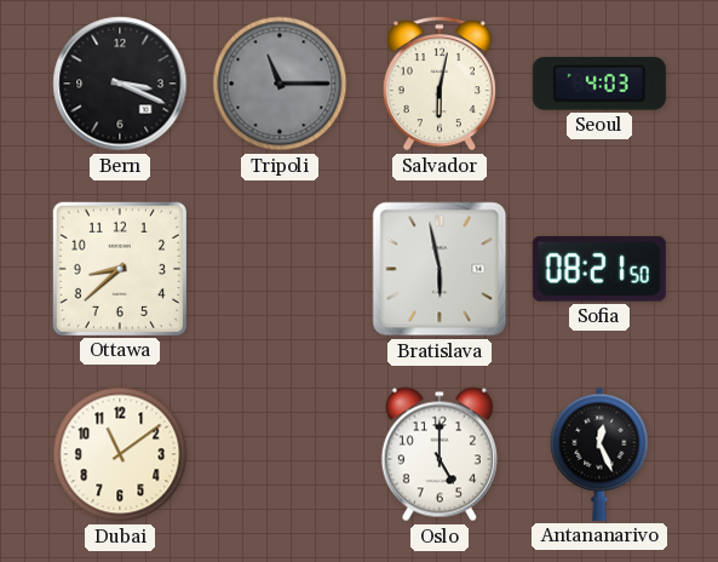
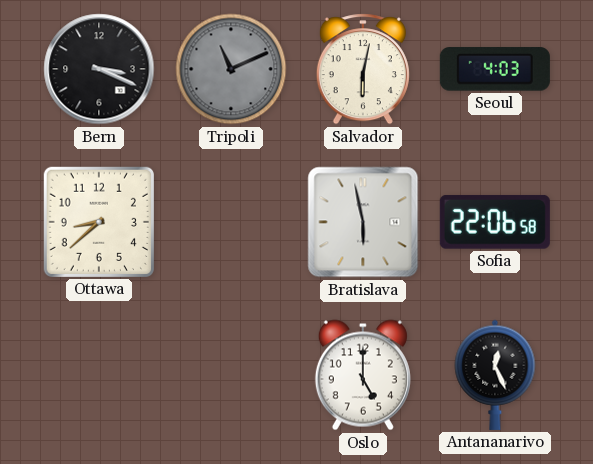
Tripoli: 11:15 -> 11:11
Sofia: 08:21 -> 22:06
Dubai: 11:09 -> none
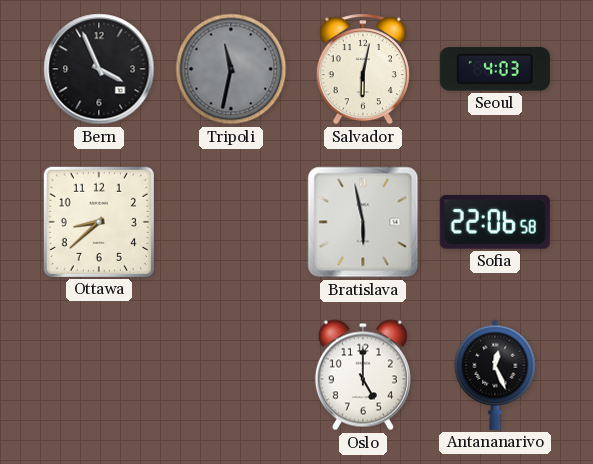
Bern: 3:19 -> 3:56
Tripoli: 11:11 -> 11:32
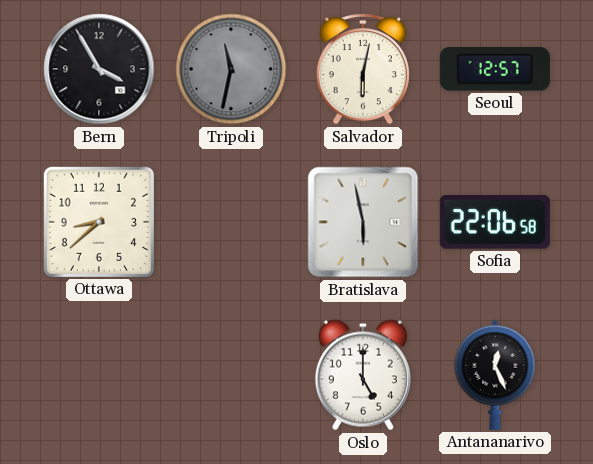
Bern: 3:56 -> 3:55
Seoul: 4:03 -> 12:57
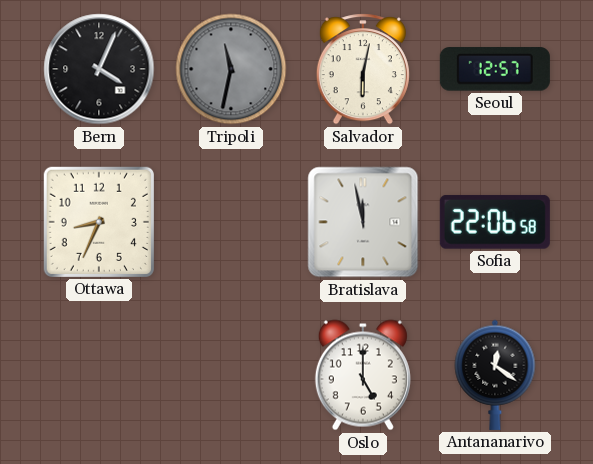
Bern: 3:55 -> 4:04
Ottawa: 8:38 -> 8:34
Bratislava: 5:58 -> 11:58
Antananarivo: 12:26 -> 12:21
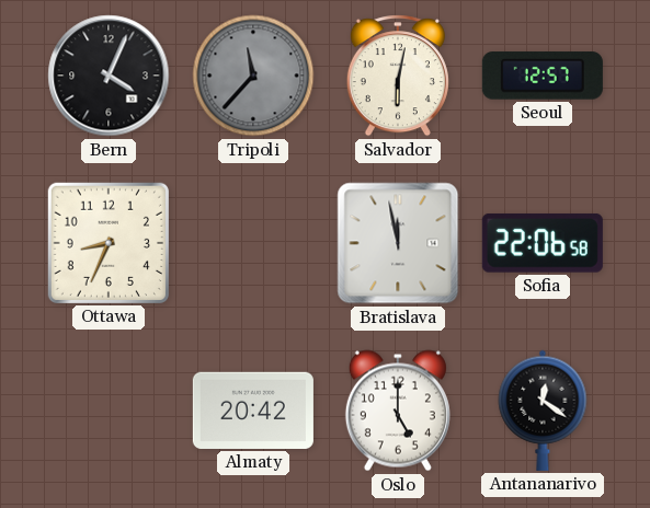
Tripoli: 11:32 -> 11:37
Almaty: none -> 20:42
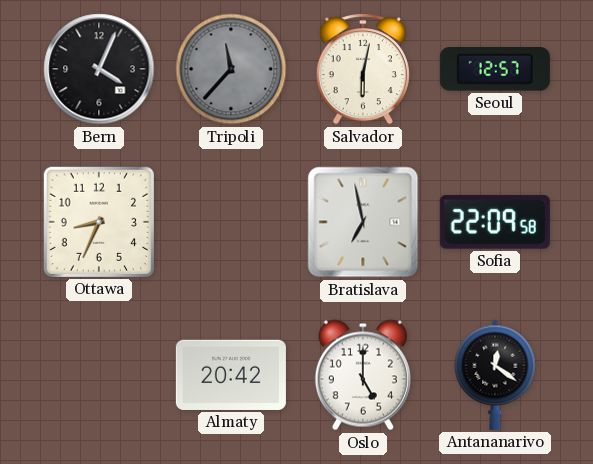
Bratislava: 11:58 -> 6:58
Sofia: 22:06 -> 22:09
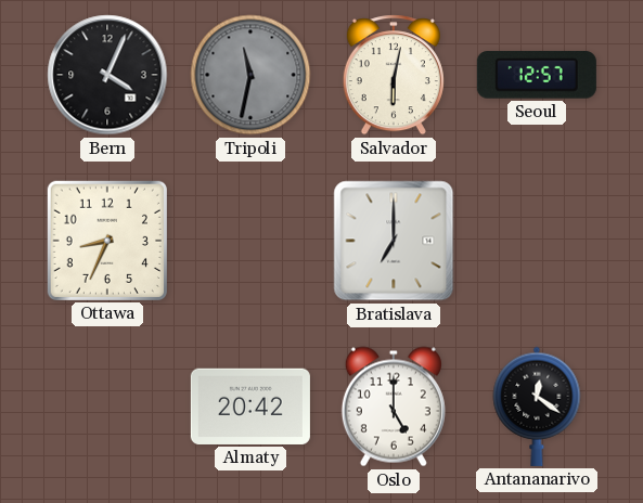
Tripoli: 11:37 -> 11:32
Bratislava: 6:58 -> 7:00
Sofia: 22:09 -> none
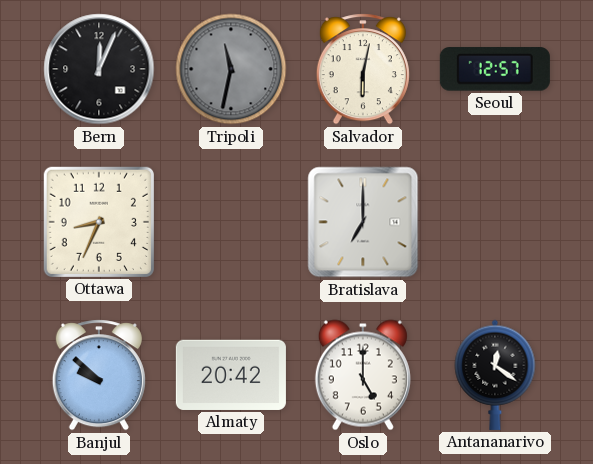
Bern: 4:04 -> 12:04
Banjul: none -> 9:52
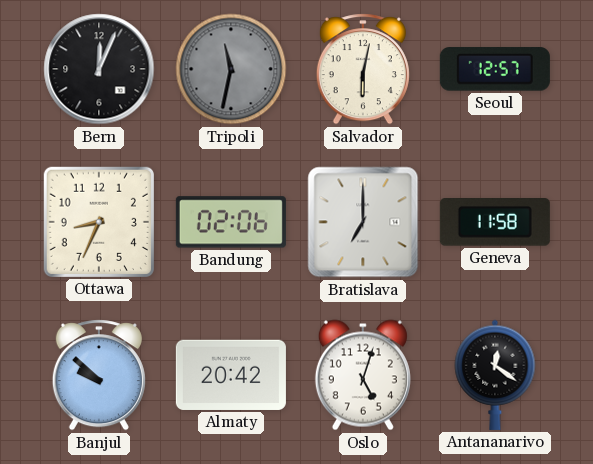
Bandung: none -> 02:06
Geneva: none -> 11:58
Oslo: 5:00 -> 5:03
